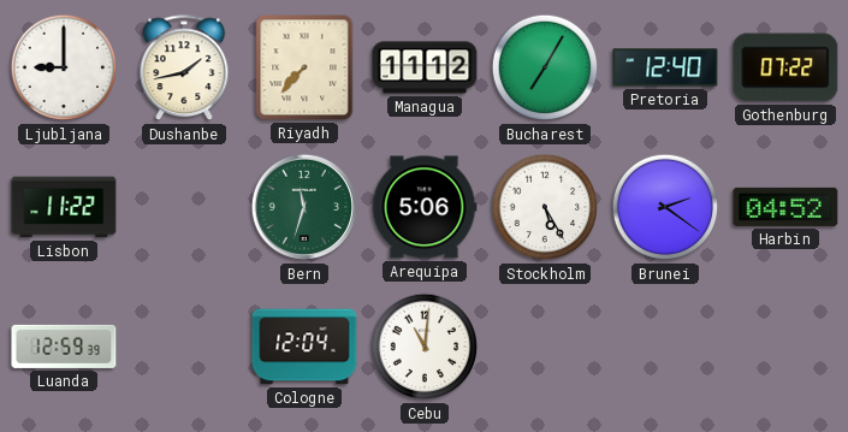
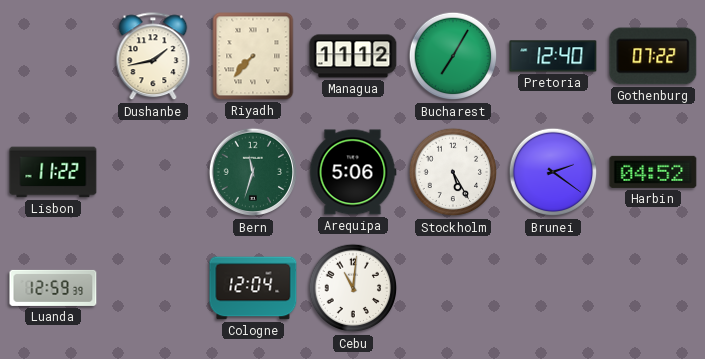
Ljubljana: 9:00 -> none
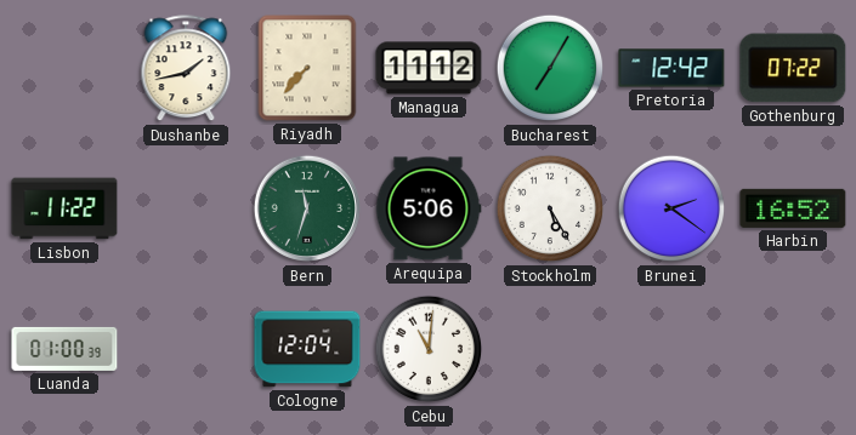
Pretoria: 12:40 -> 12:42
Harbin: 04:52 -> 16:52
Luanda: 12:59 -> 01:00
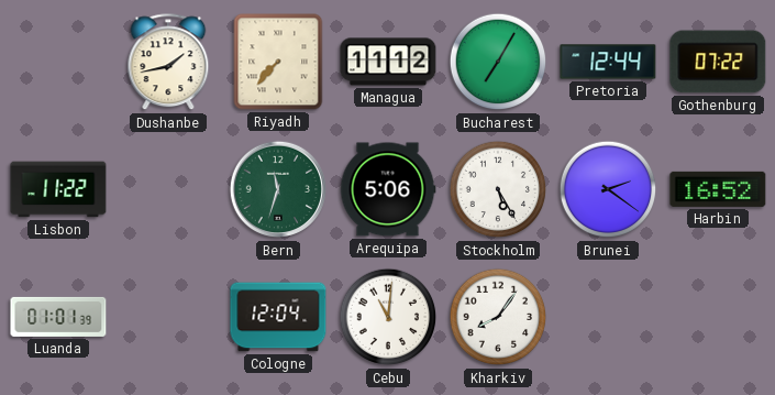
Pretoria: 12:42 -> 12:44
Luanda: 01:00 -> 01:01
Kharkiv: none -> 8:06
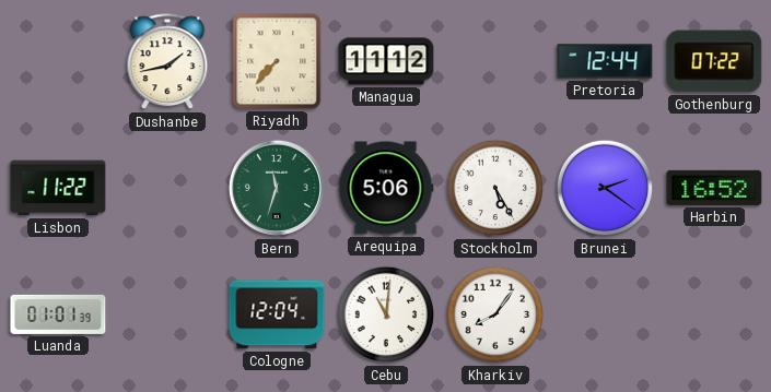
Bucharest: 7:05 -> none
